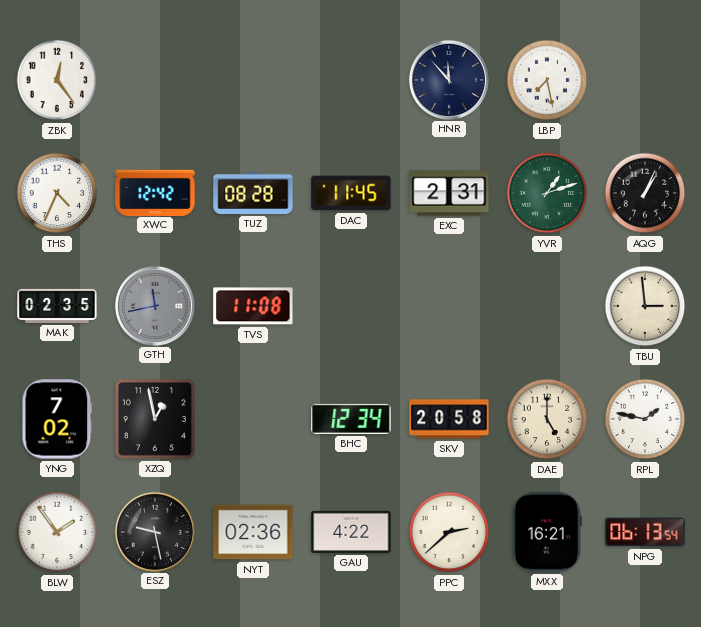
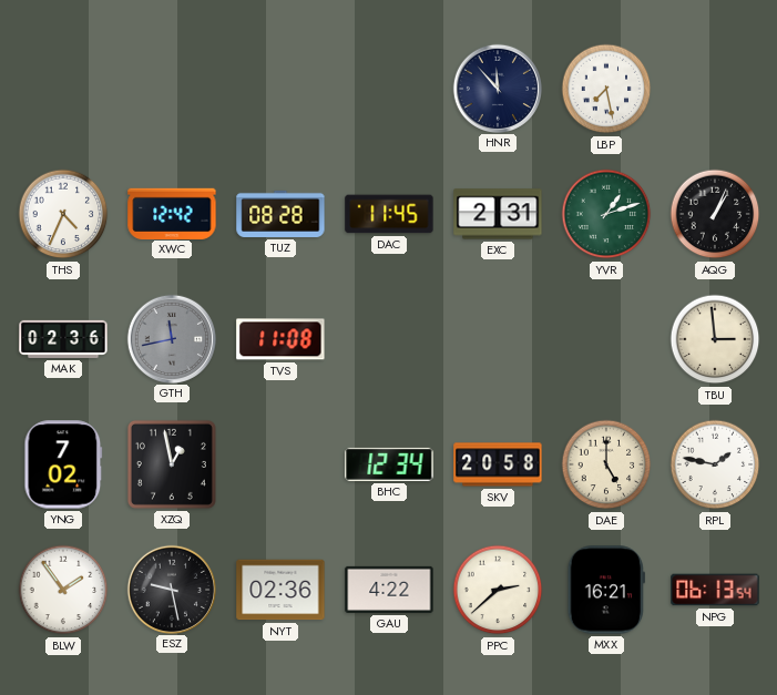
ZBK: 12:24 -> none
MAK: 02:35 -> 02:36
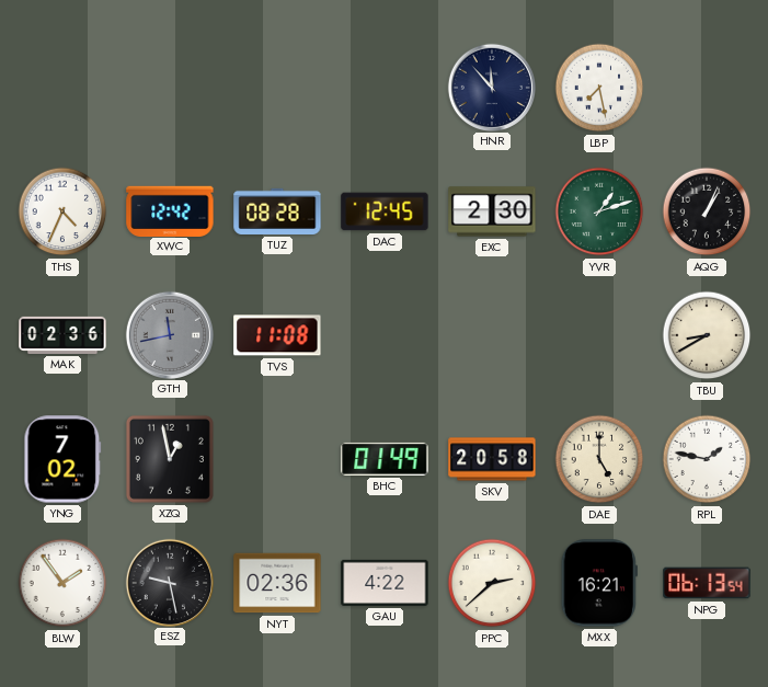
DAC: 11:45 -> 12:45
EXC: 2:31 -> 2:30
TBU: 2:59 -> 8:40
BHC: 12:34 -> 01:49
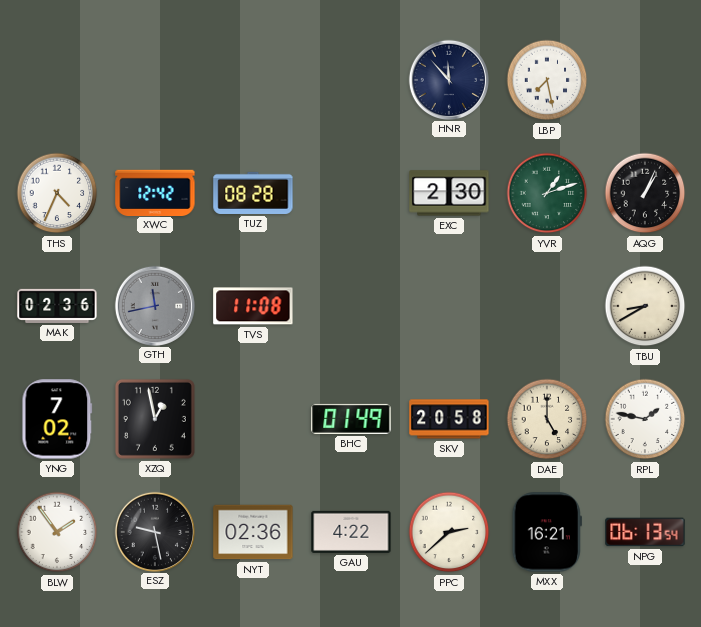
DAC: 12:45 -> none
